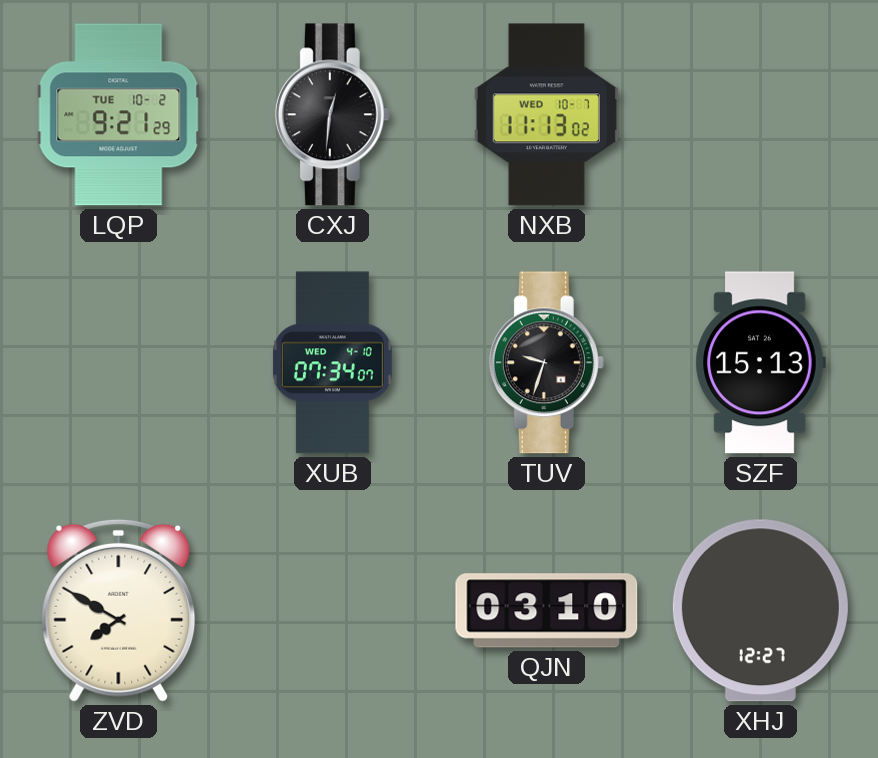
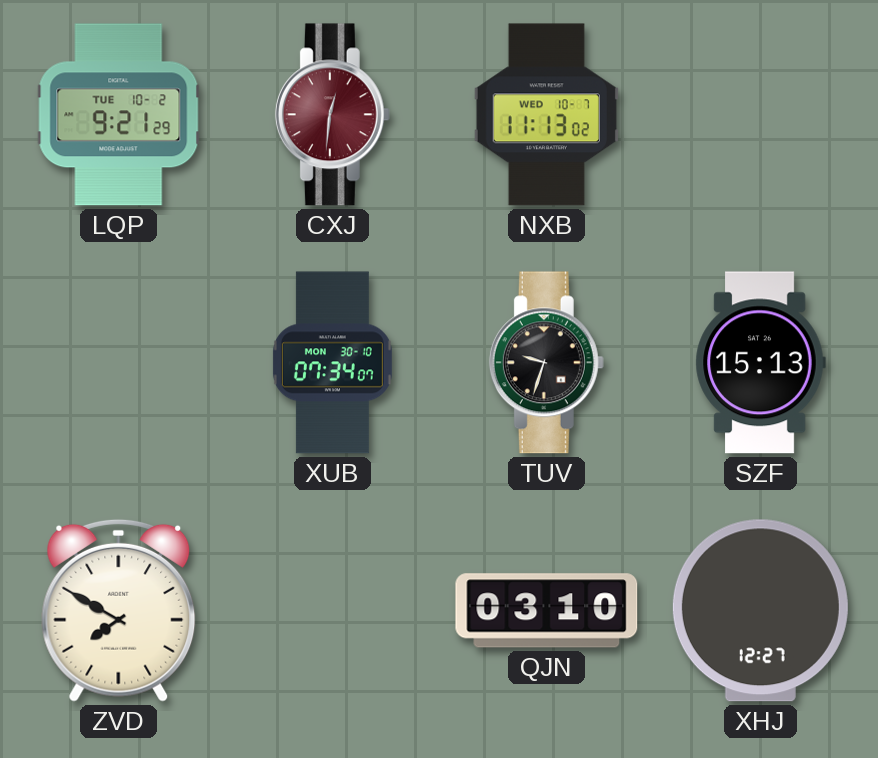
CXJ dial: black -> burgundy
XUB date: WED 4-10 -> MON 30-10
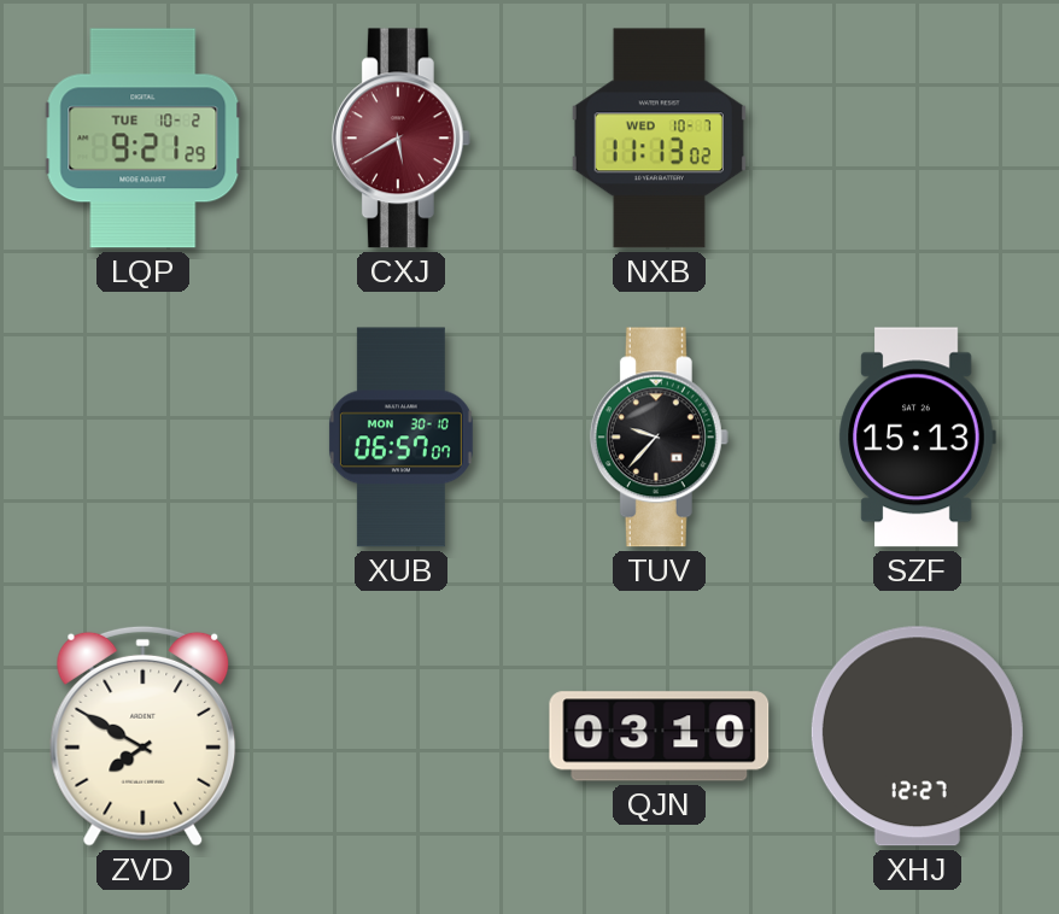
CXJ: 12:31 -> 5:40
XUB: 07:34 -> 06:57
TUV: 9:33 -> 9:37
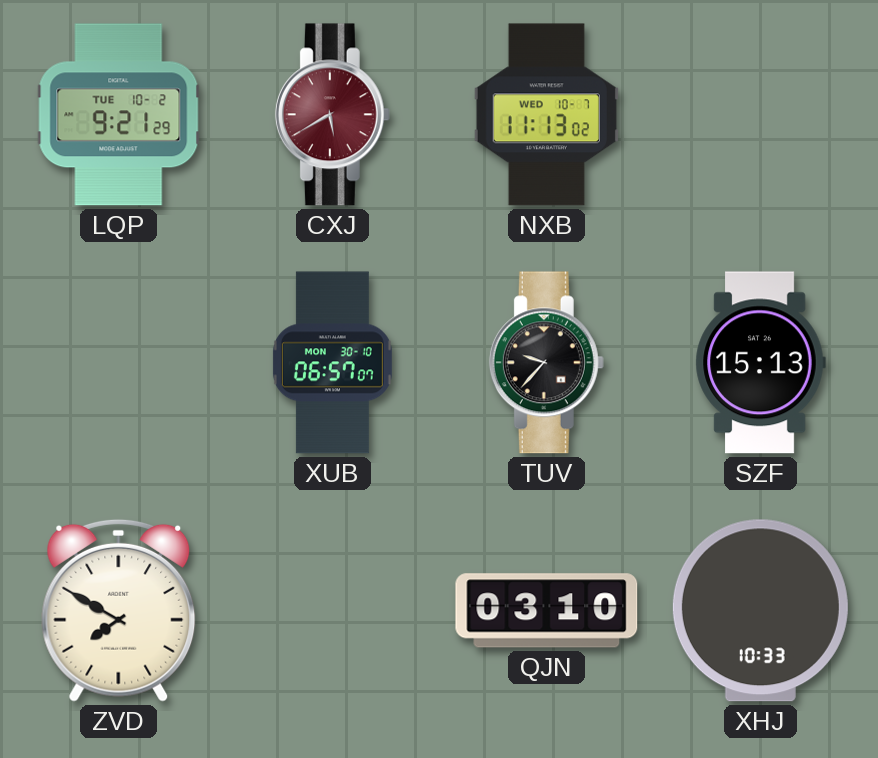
XHJ: 12:27 -> 10:33
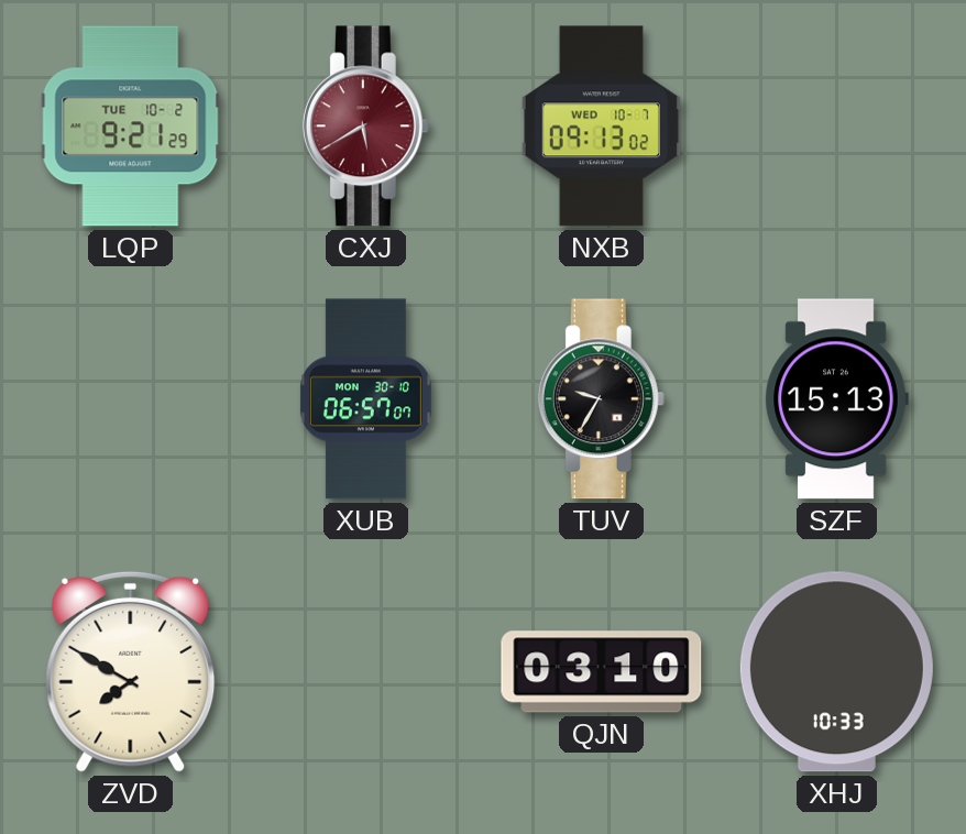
NXB: 11:13 -> 09:13
TUV: 9:37 -> 9:35
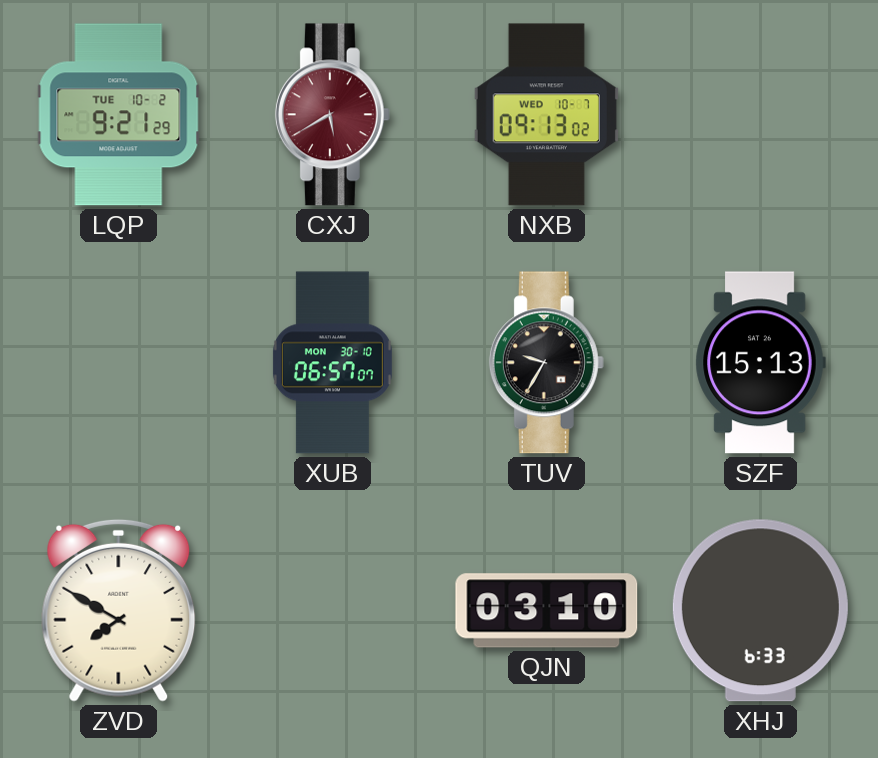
XHJ: 10:33 -> 6:33
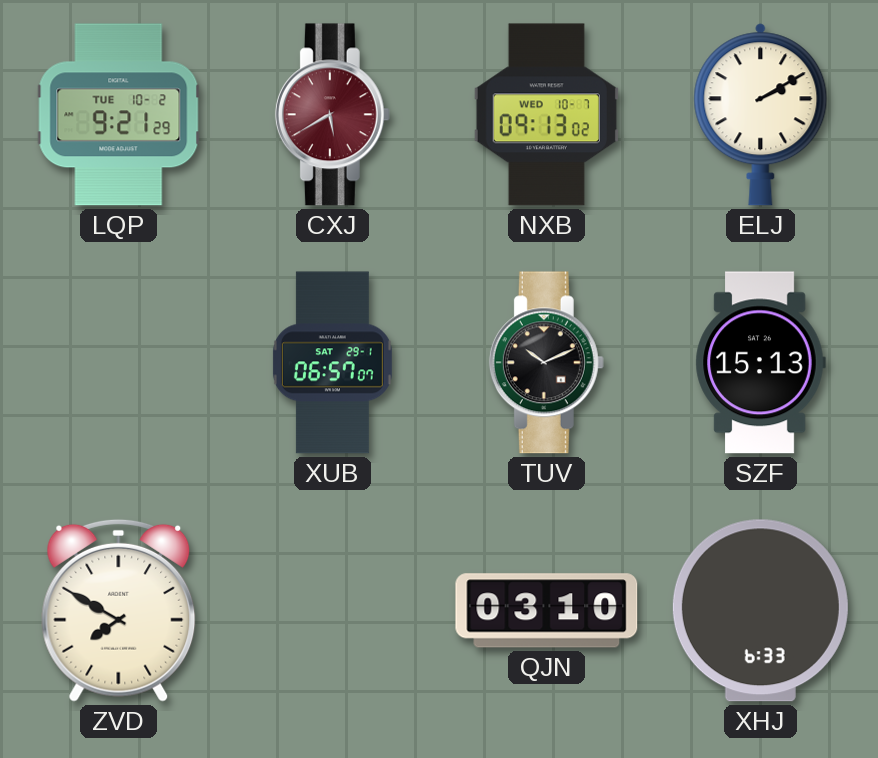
ELJ: none -> 2:10
XUB date: MON 30-10 -> SAT 29-1
TUV: 9:35 -> 10:11
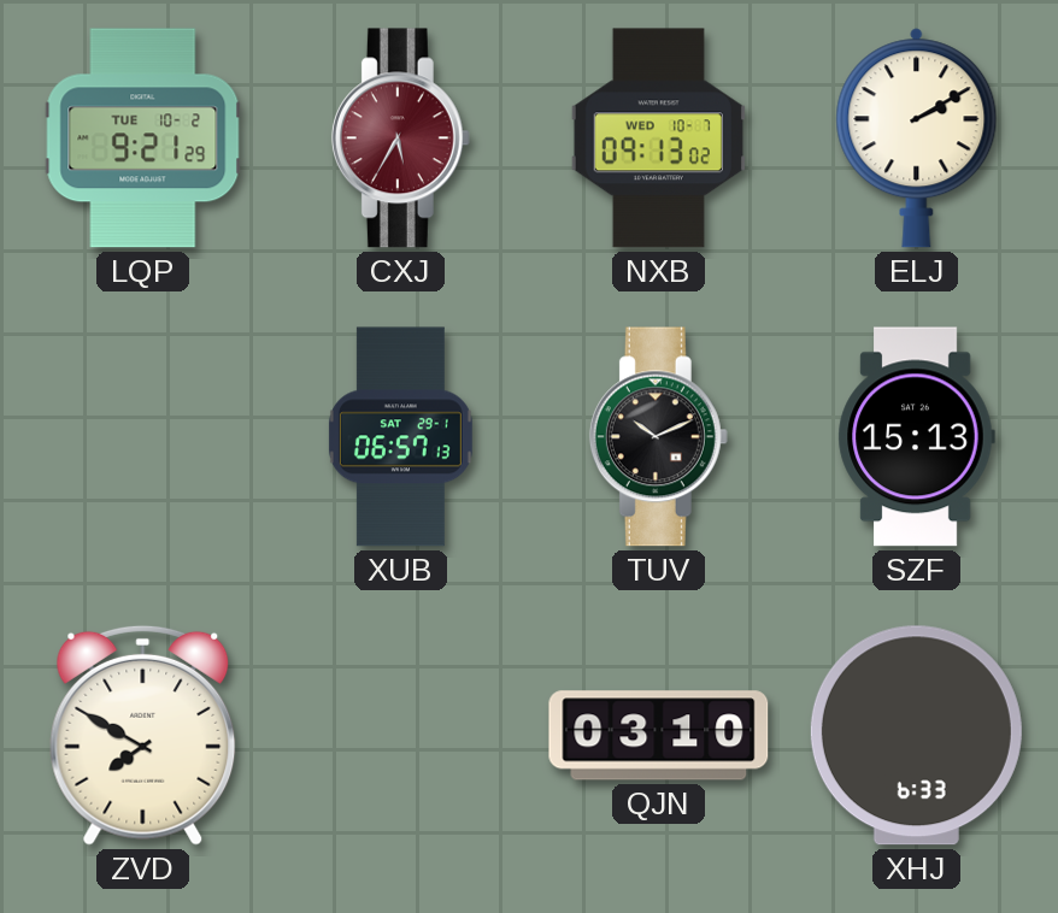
CXJ: 5:40 -> 5:35
XUB: 06:57:07 -> 06:57:13
